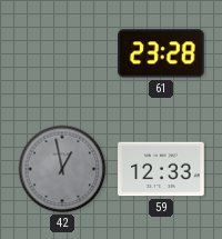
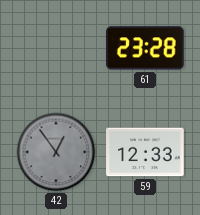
42: 12:58 -> 12:54
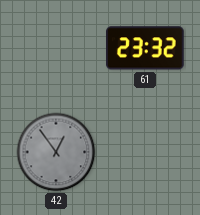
61: 23:28 -> 23:32
59: 12:33 -> none
